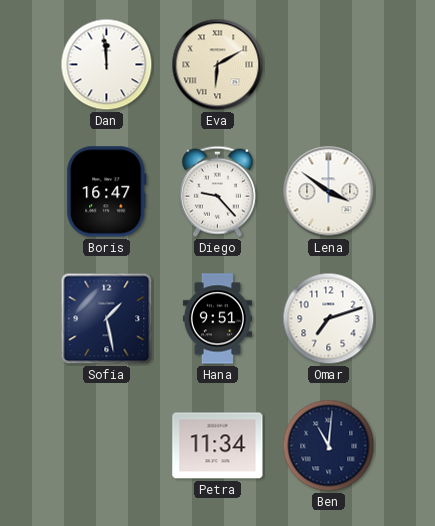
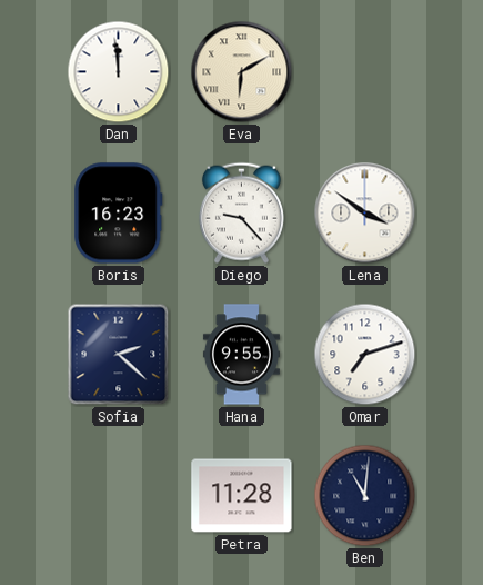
Boris: 16:47 -> 16:23
Sofia: 1:28 -> 2:22
Hana: 9:51 -> 9:55
Petra: 11:34 -> 11:28
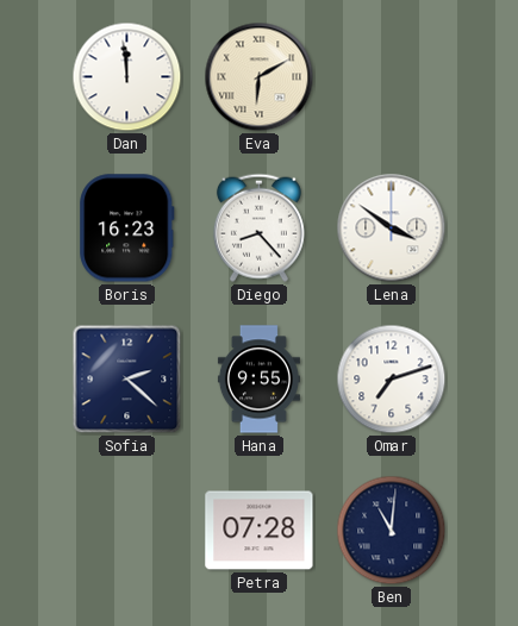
Diego: 9:23 -> 8:23
Petra: 11:28 -> 07:28
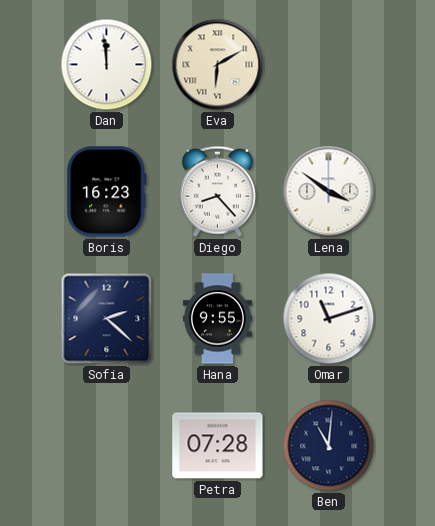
Omar: 7:12 -> 11:12
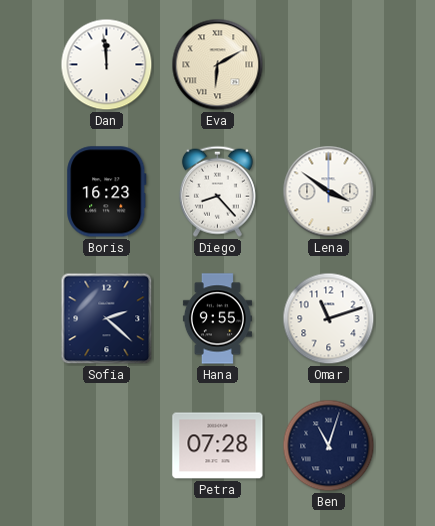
Ben: 11:01 -> 11:03
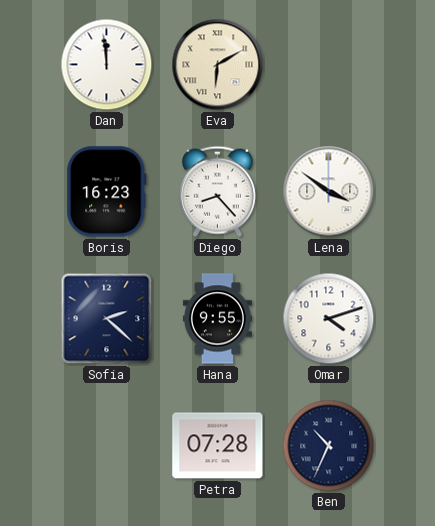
Omar: 11:12 -> 4:12
Ben: 11:03 -> 10:34
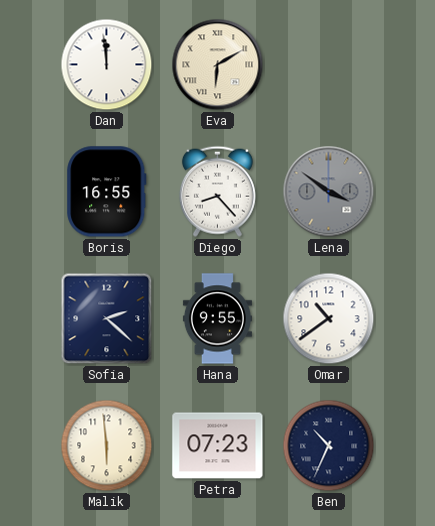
Boris: 16:23 -> 16:55
Lena dial: white -> grey
Omar: 4:12 -> 10:39
Malik: none -> 5:59
Petra: 07:28 -> 07:23
